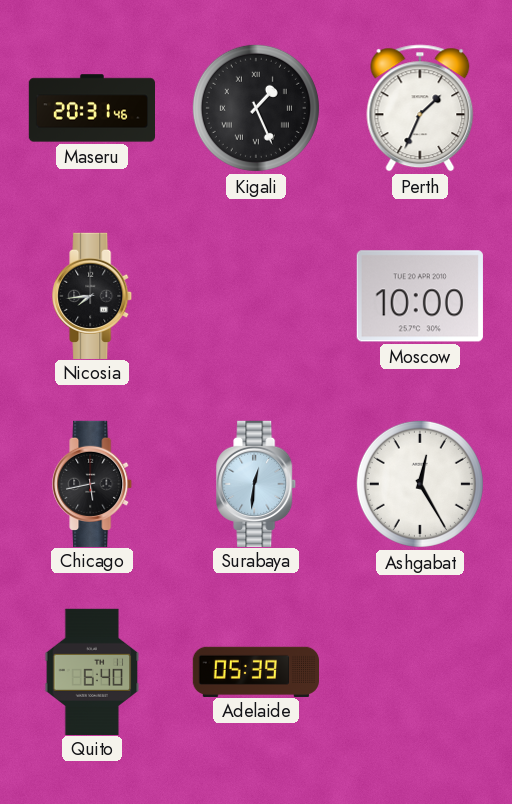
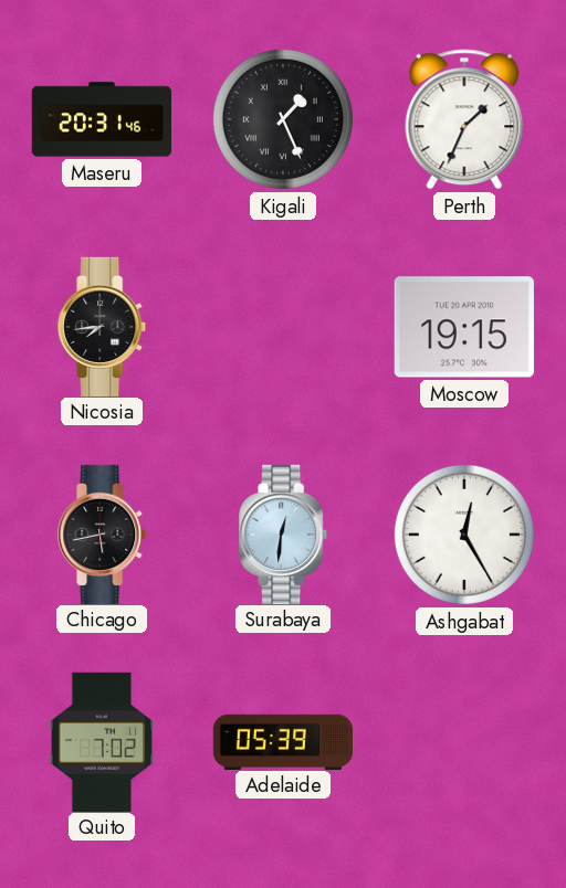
Moscow: 10:00 -> 19:15
Quito: 6:40 -> 7:02
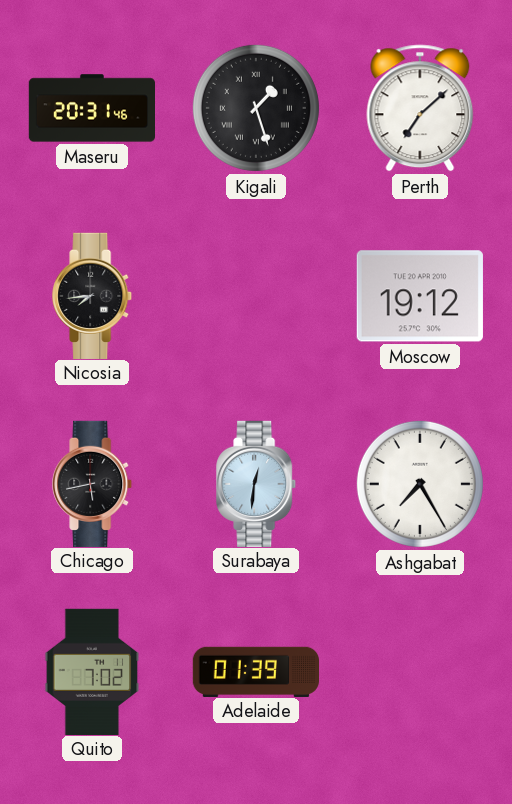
Kigali: 1:26 -> 1:27
Perth: 1:34 -> 7:08
Moscow: 19:15 -> 19:12
Ashgabat: 12:25 -> 7:25
Adelaide: 05:39 -> 01:39
